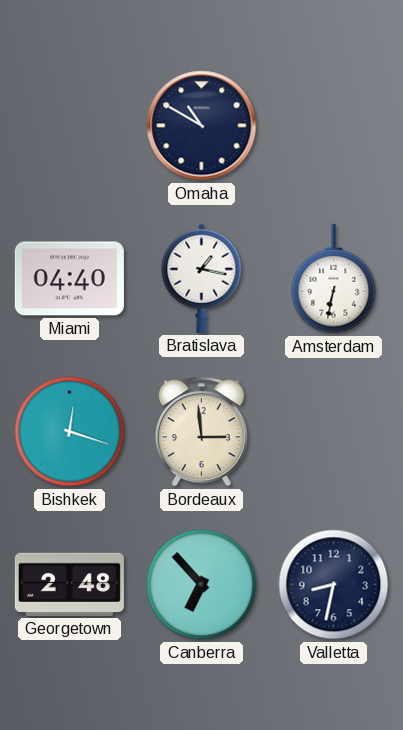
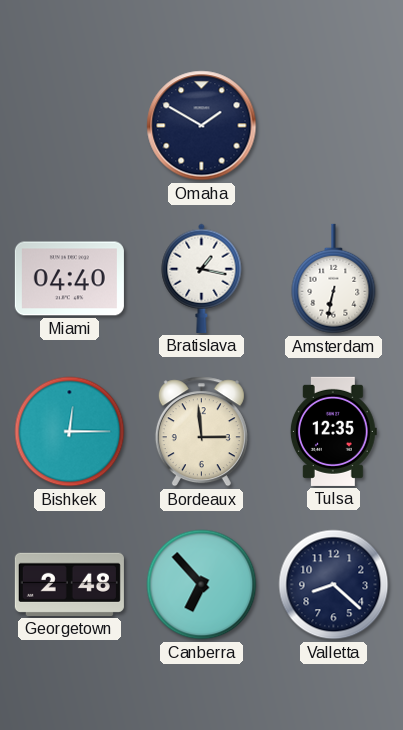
Omaha: 10:50 -> 1:50
Bishkek: 12:18 -> 12:15
Tulsa: none -> 12:35
Valletta: 8:32 -> 8:22
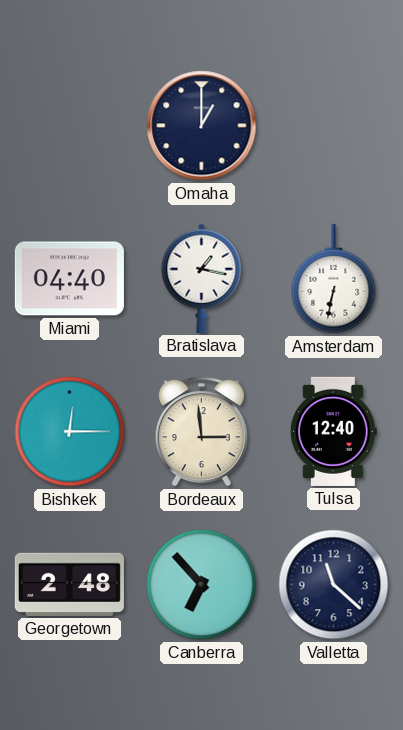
Omaha: 1:50 -> 1:00
Tulsa: 12:35 -> 12:40
Valletta: 8:22 -> 11:22
